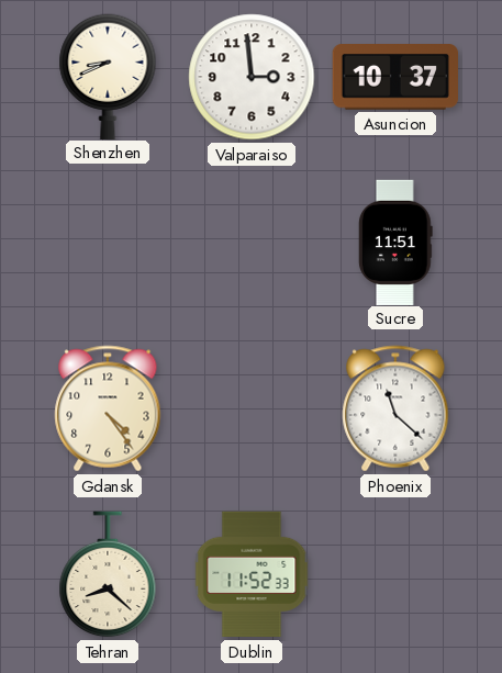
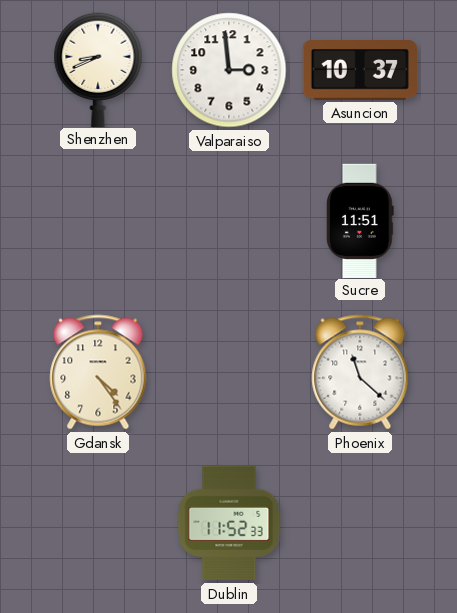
Tehran: 8:22 -> none
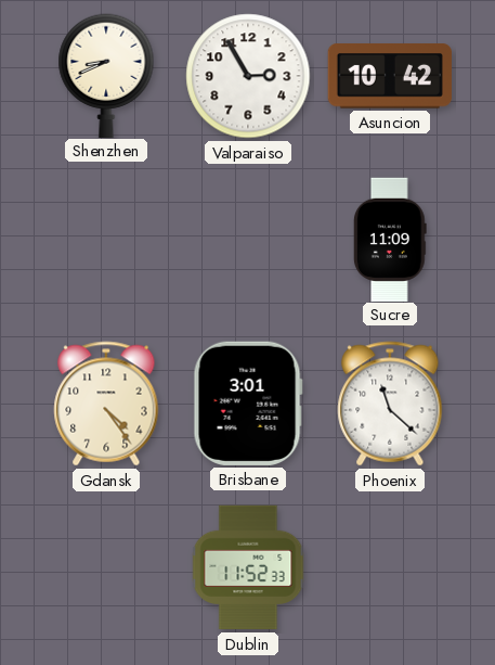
Valparaiso: 2:59 -> 2:55
Asuncion: 10:37 -> 10:42
Sucre: 11:51 -> 11:09
Brisbane: none -> 3:01
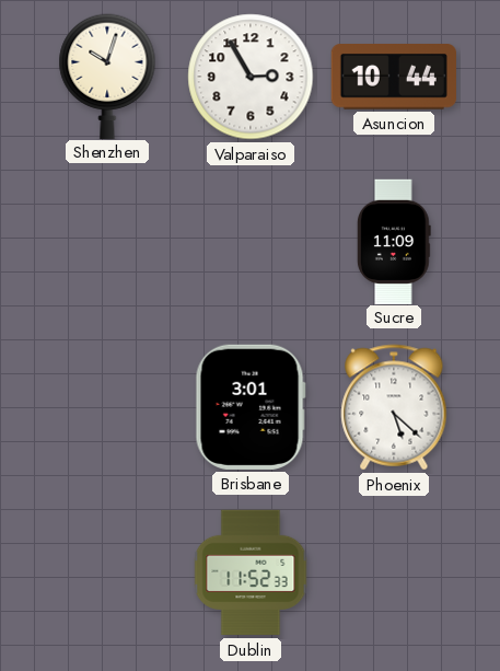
Shenzhen: 8:41 -> 10:03
Asuncion: 10:42 -> 10:44
Gdansk: 4:24 -> none
Phoenix: 11:22 -> 5:22
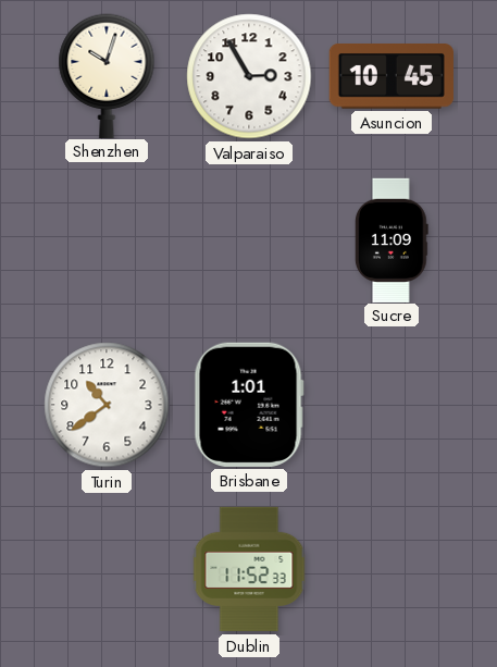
Asuncion: 10:44 -> 10:45
Turin: none -> 10:39
Brisbane: 3:01 -> 1:01
Phoenix: 5:22 -> none
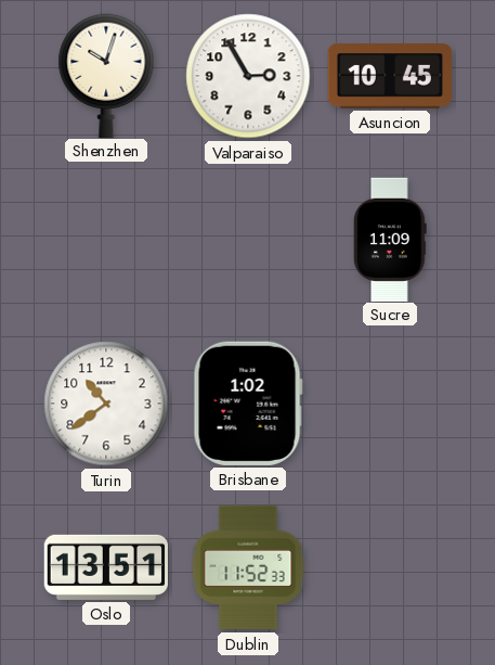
Brisbane: 1:01 -> 1:02
Oslo: none -> 13:51
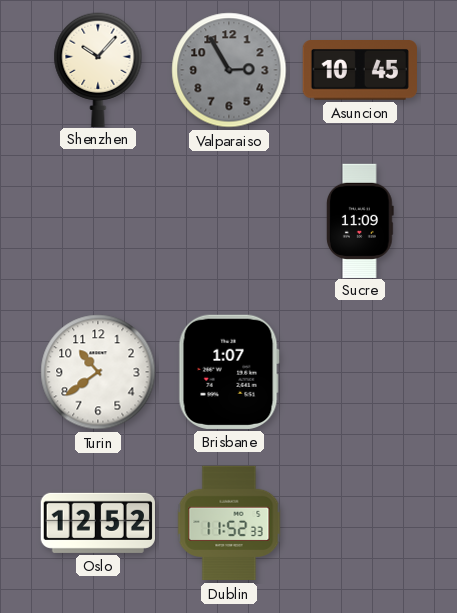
Shenzhen: 10:03 -> 10:07
Valparaiso dial: white -> grey
Brisbane: 1:02 -> 1:07
Oslo: 13:51 -> 12:52
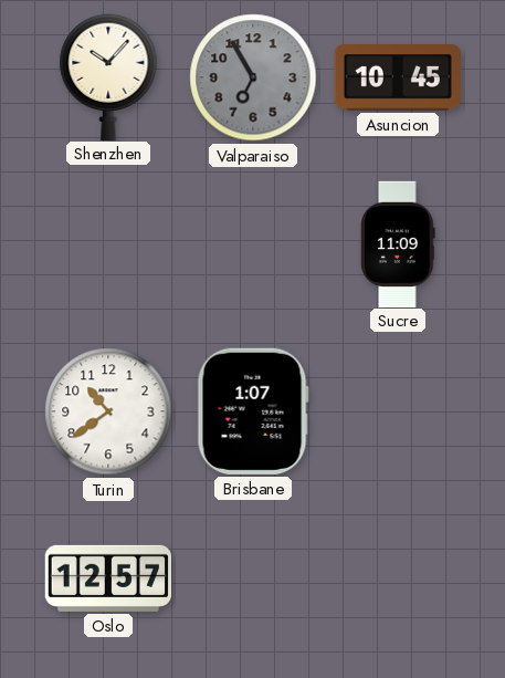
Valparaiso: 2:55 -> 6:55
Oslo: 12:52 -> 12:57
Dublin: 11:52 -> none
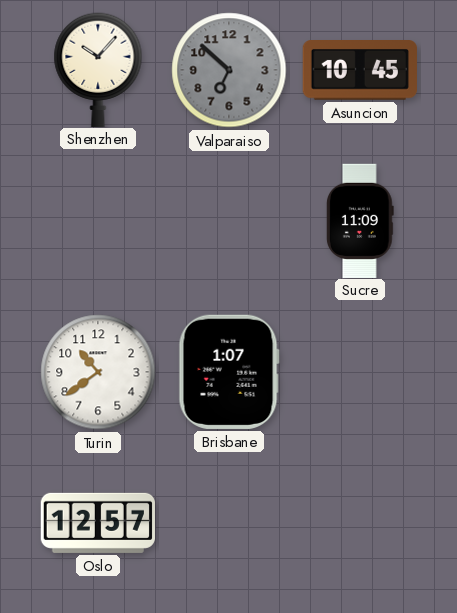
Valparaiso: 6:55 -> 6:52
